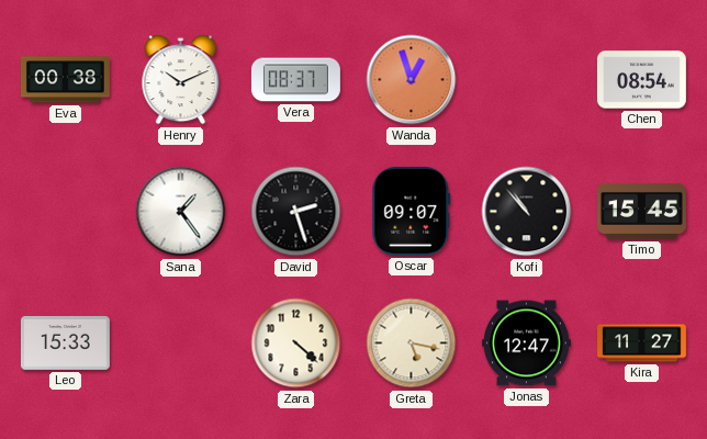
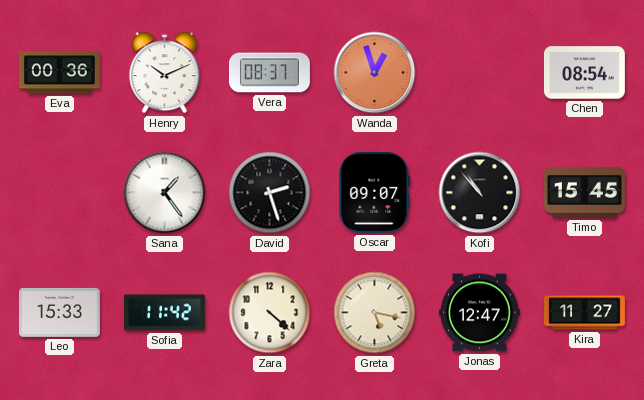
Eva: 00:38 -> 00:36
Sofia: none -> 11:42
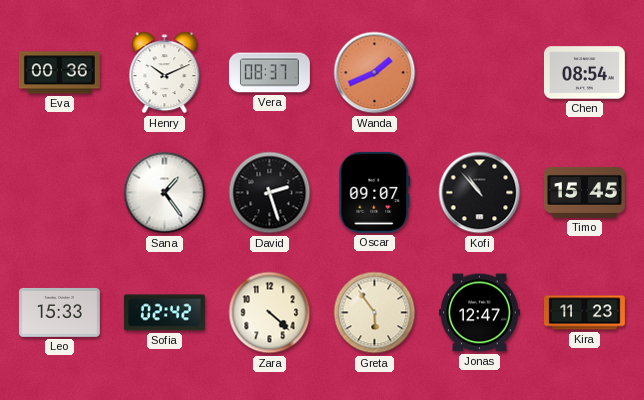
Wanda: 12:57 -> 1:41
Sofia: 11:42 -> 02:42
Greta: 5:17 -> 5:54
Kira: 11:27 -> 11:23
